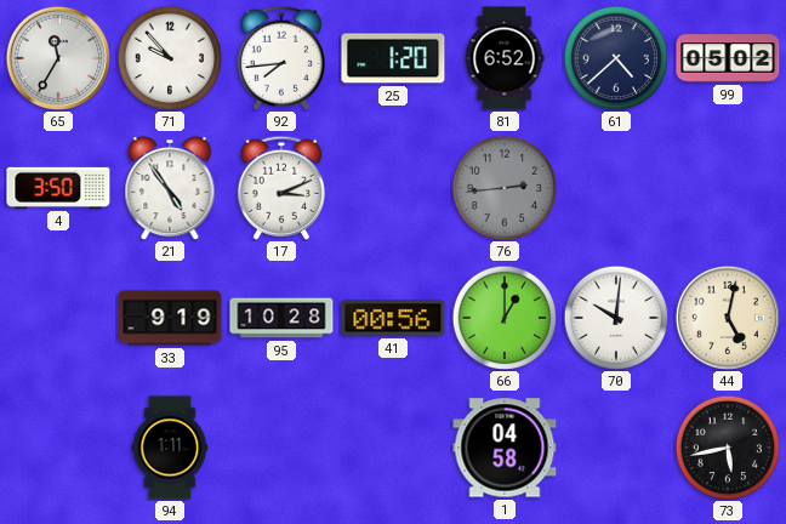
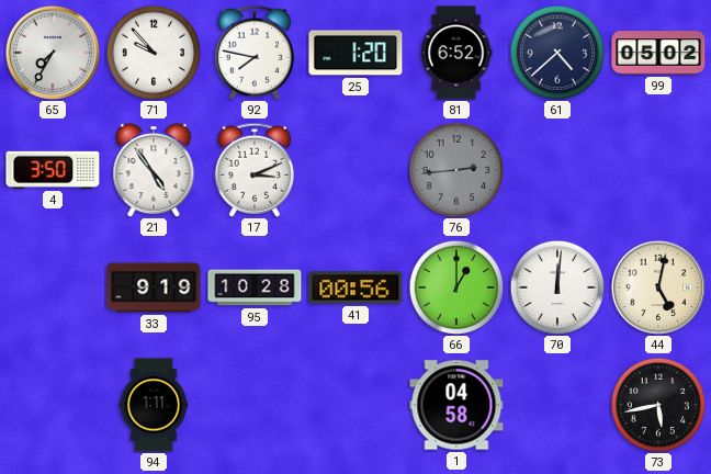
65: 11:35 -> 7:35
92: 7:44 -> 7:47
70: 10:01 -> 12:01
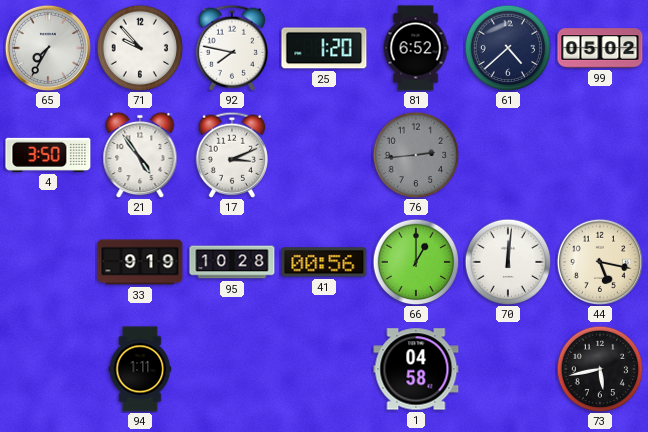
44: 5:02 -> 5:17
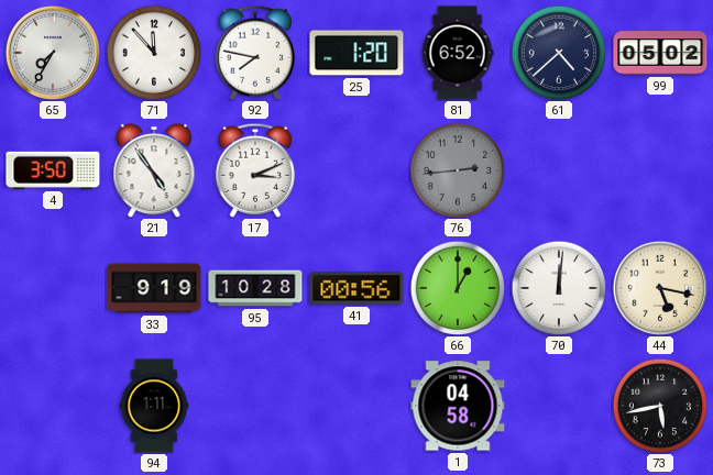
71: 9:53 -> 11:53
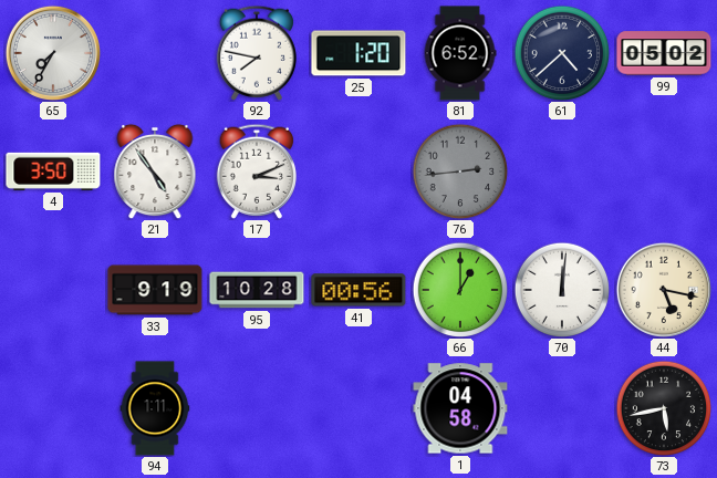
71: 11:53 -> none
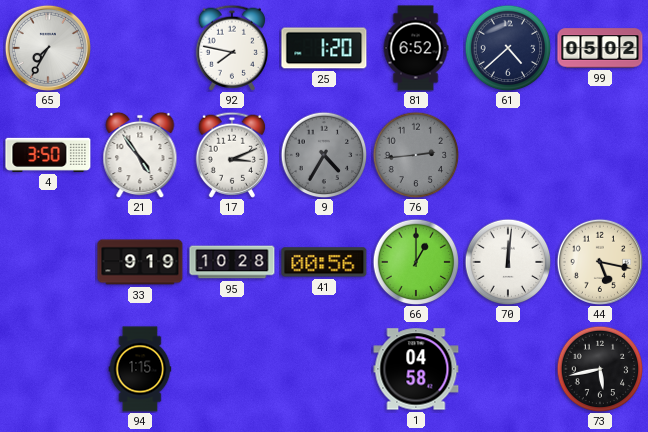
9: none -> 4:35
94: 1:11 -> 1:15
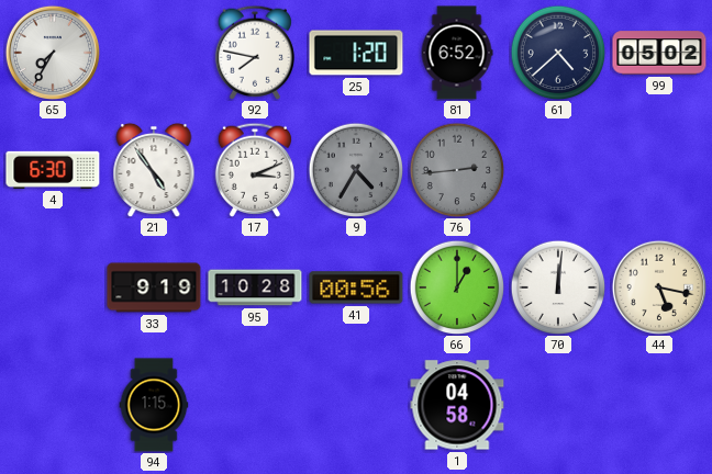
4: 3:50 -> 6:30
73: 5:43 -> none
